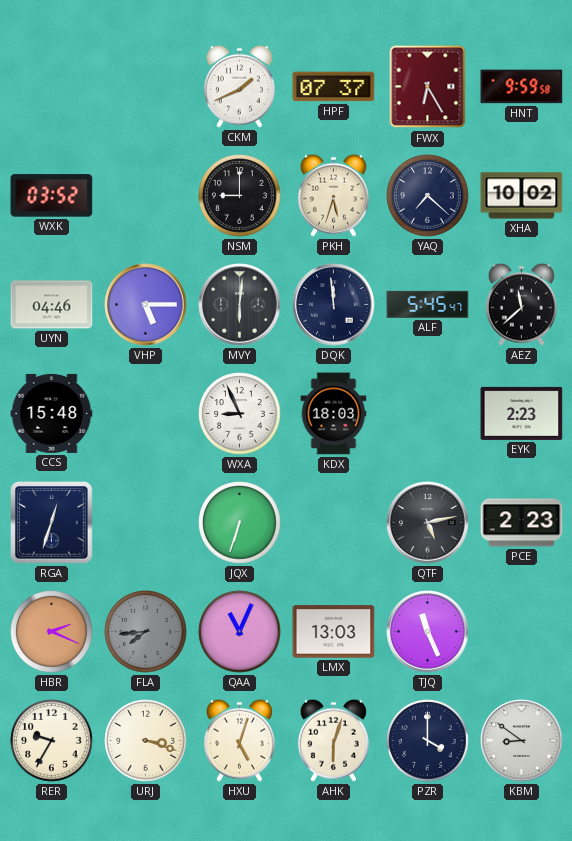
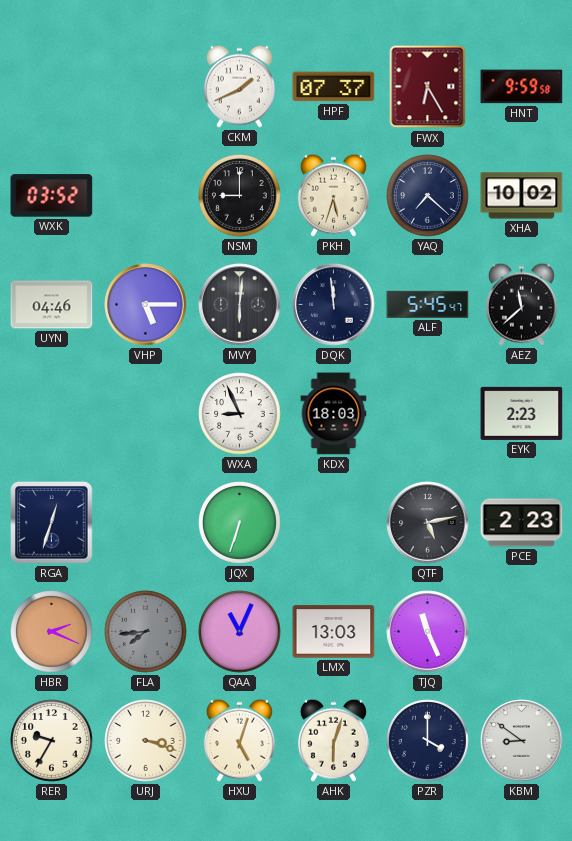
CCS: 15:48 -> none
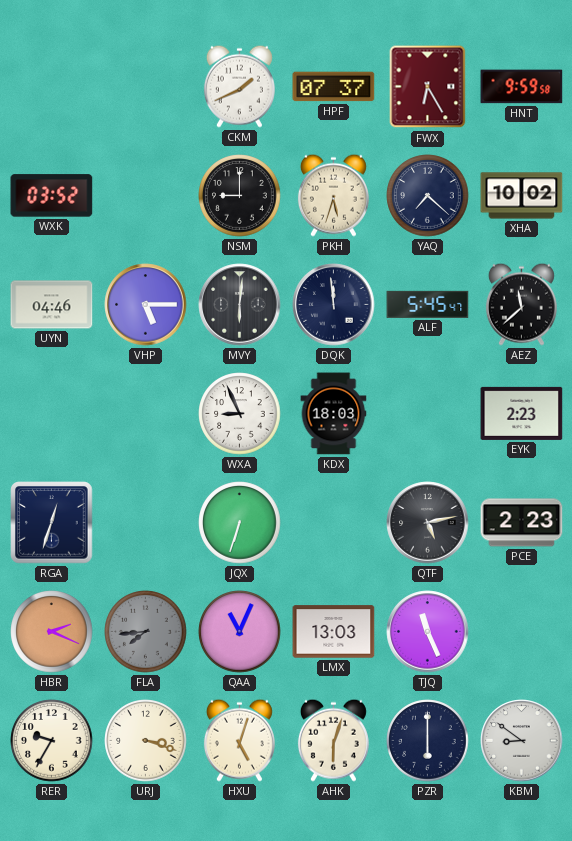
PZR: 4:00 -> 6:00
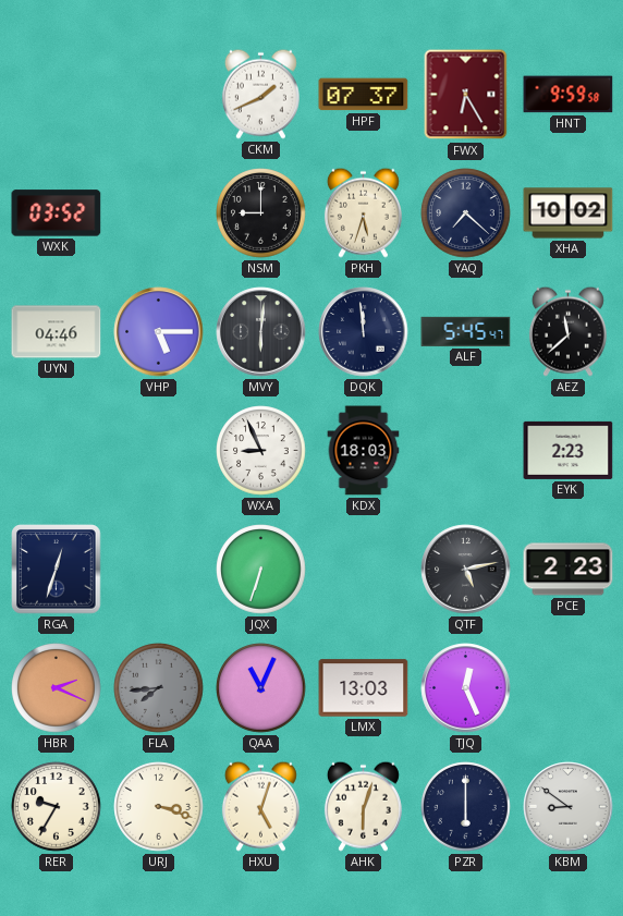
TJQ: 11:26 -> 12:26
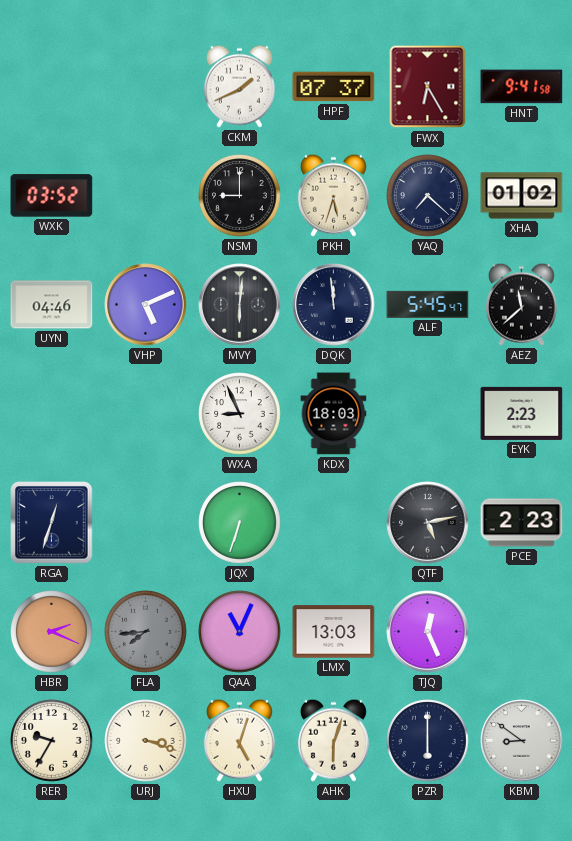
HNT: 9:59 -> 9:41
XHA: 10:02 -> 01:02
VHP: 5:15 -> 5:11
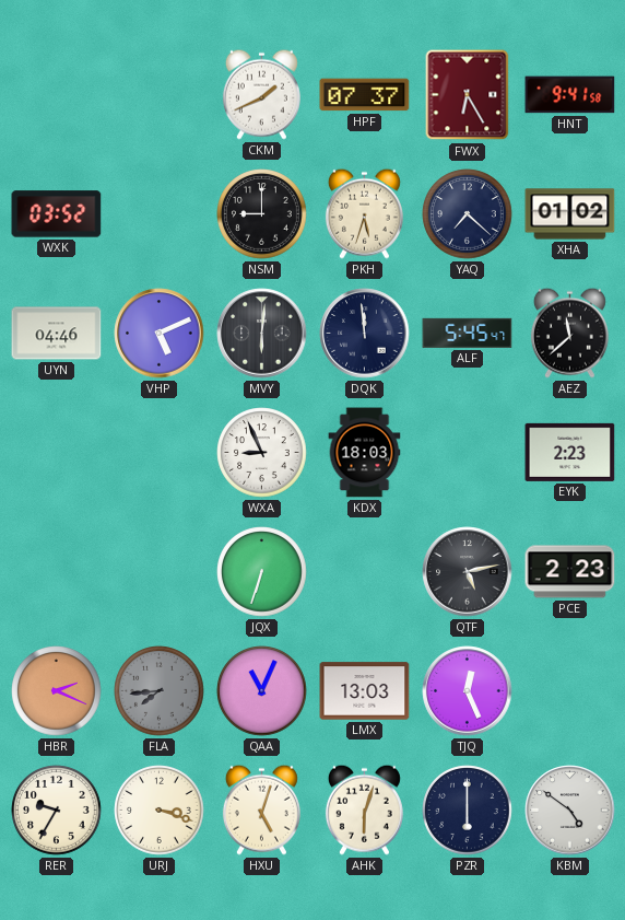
RGA: 12:33 -> none
KBM: 8:51 -> 4:51
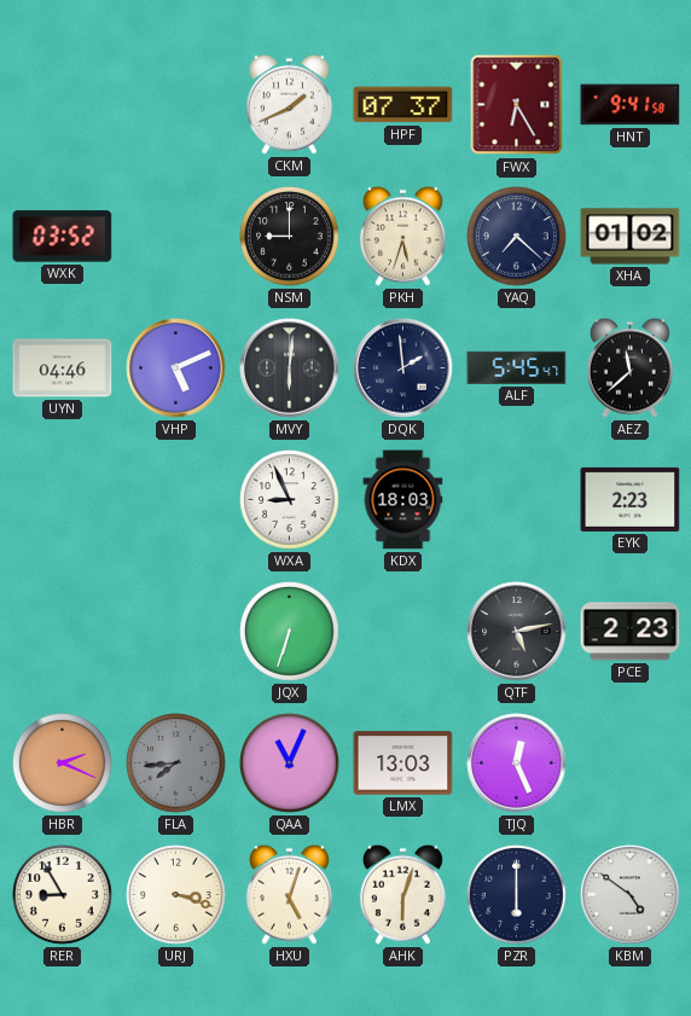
DQK: 11:59 -> 1:59
RER: 9:35 -> 8:55
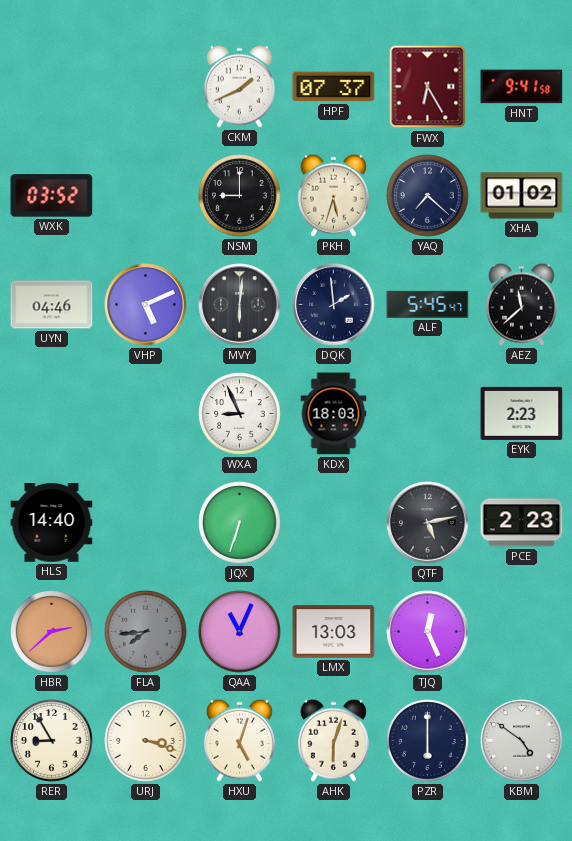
HLS: none -> 14:40
HBR: 2:19 -> 2:38
